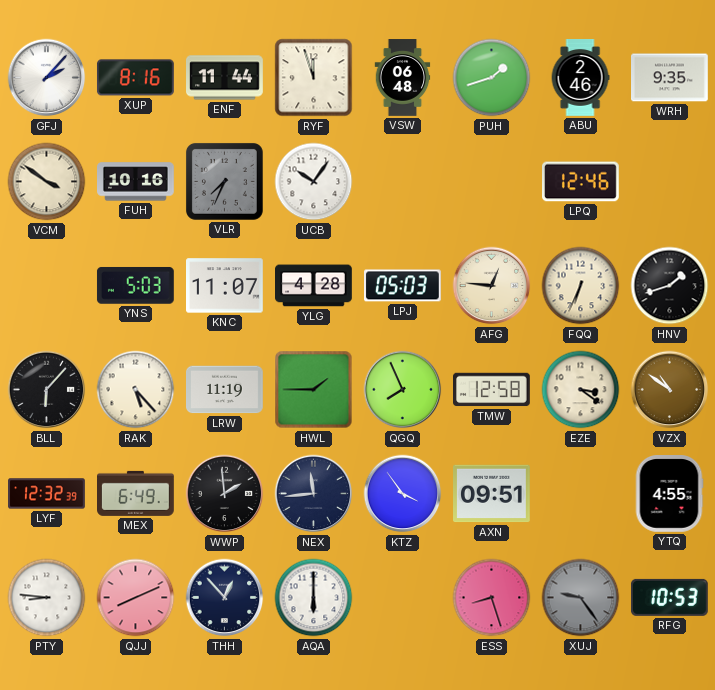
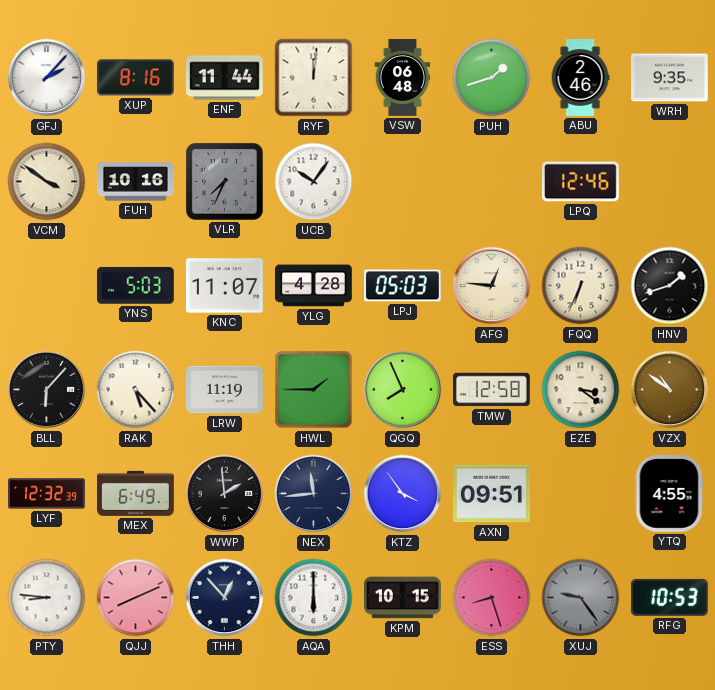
RYF: 11:57 -> 12:01
KPM: none -> 10:15
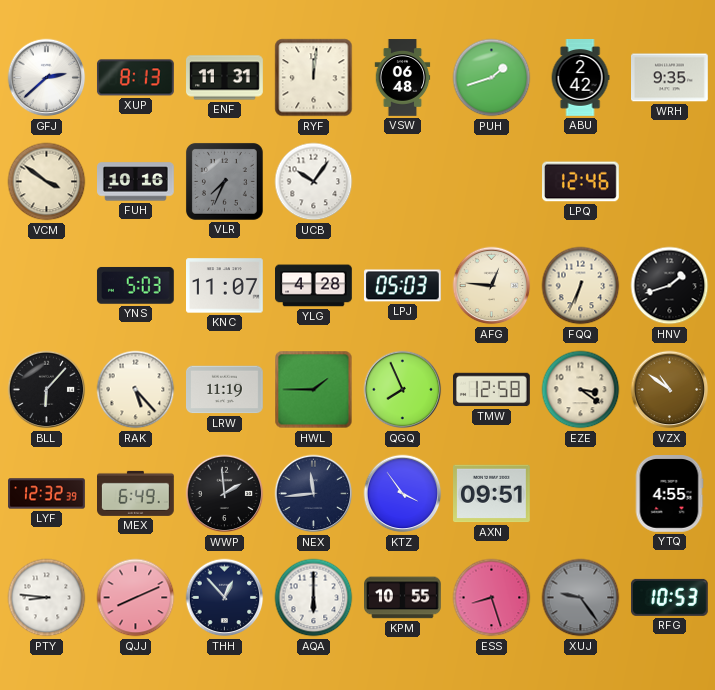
GFJ: 2:07 -> 2:38
XUP: 8:16 -> 8:13
ENF: 11:44 -> 11:31
ABU: 2:46 -> 2:42
KPM: 10:15 -> 10:55
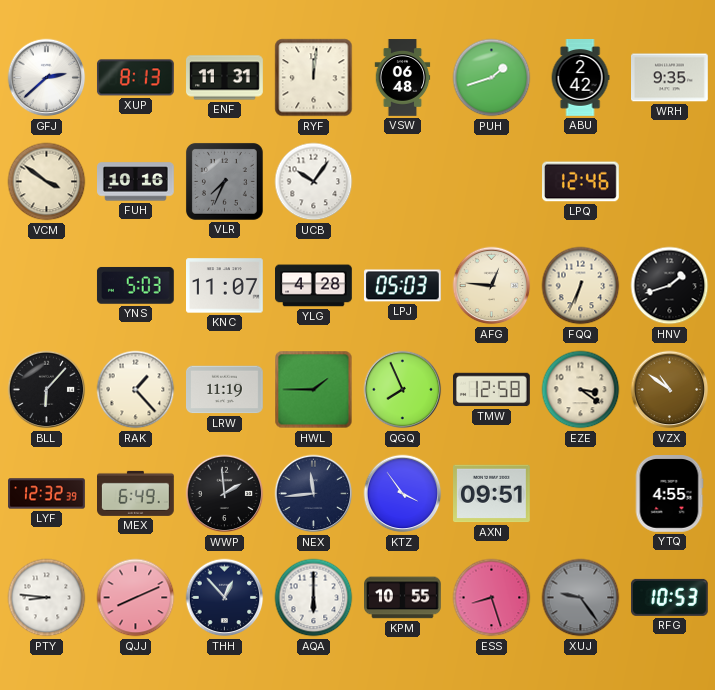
RAK: 5:23 -> 1:23
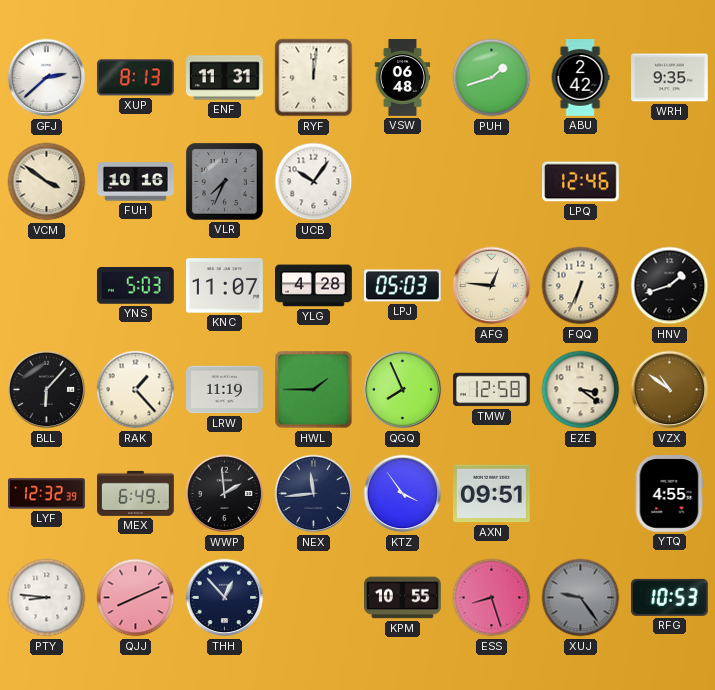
AQA: 6:00 -> none
